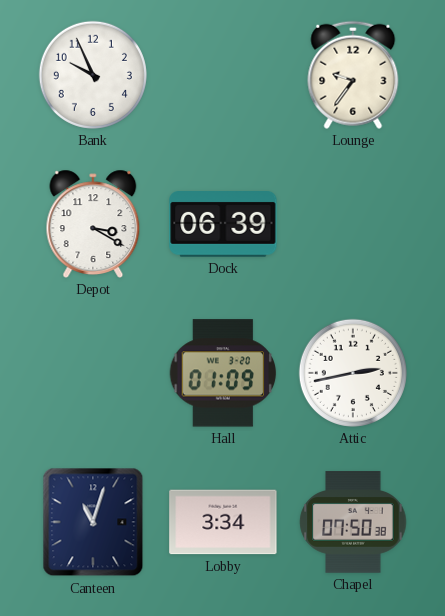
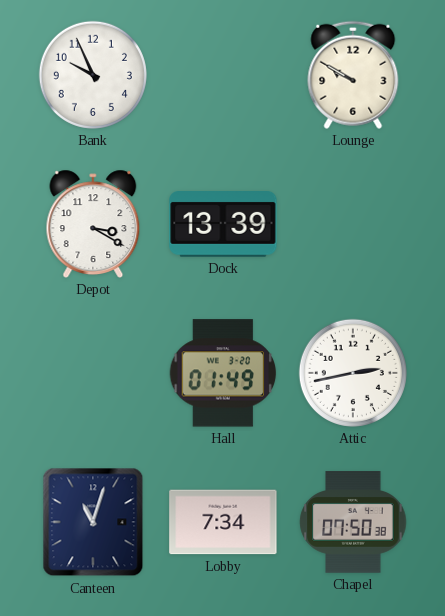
Lounge: 9:36 -> 9:50
Dock: 06:39 -> 13:39
Hall: 01:09 -> 01:49
Lobby: 3:34 -> 7:34
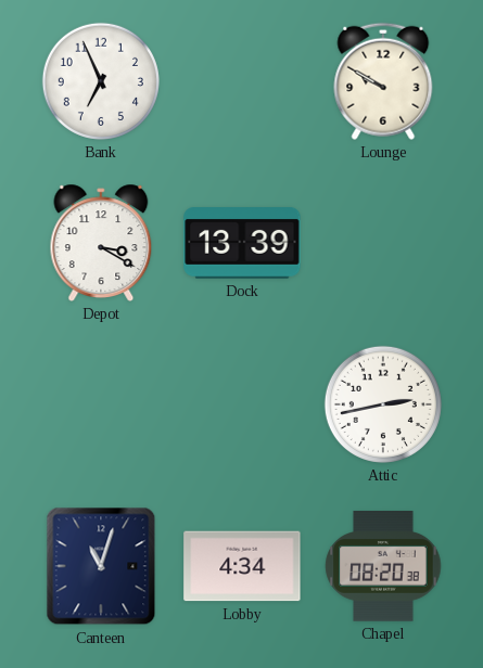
Bank: 9:56 -> 6:56
Hall: 01:49 -> none
Lobby: 7:34 -> 4:34
Chapel: 07:50 -> 08:20
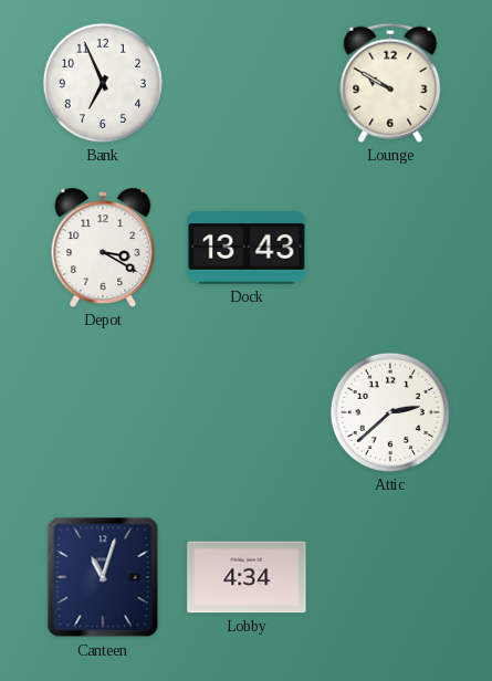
Dock: 13:39 -> 13:43
Attic: 2:43 -> 2:38
Chapel: 08:20 -> none
